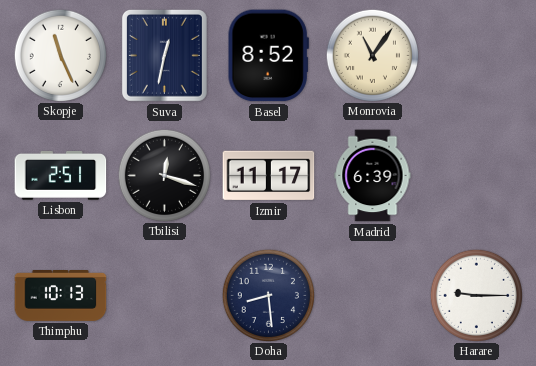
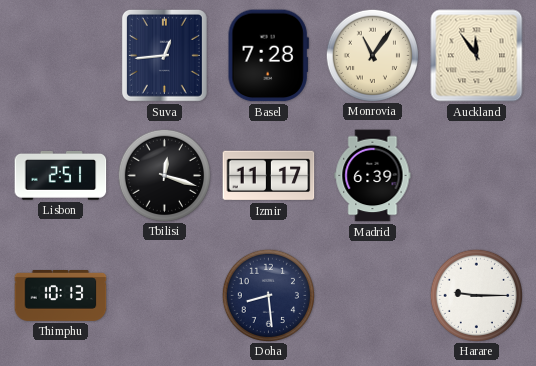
Skopje: 11:26 -> none
Suva: 12:32 -> 12:44
Basel: 8:52 -> 7:28
Auckland: none -> 11:54
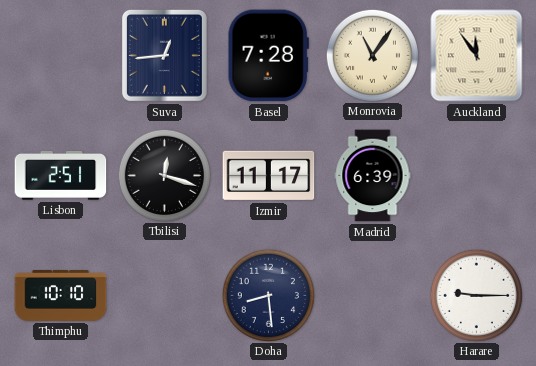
Thimphu: 10:13 -> 10:10
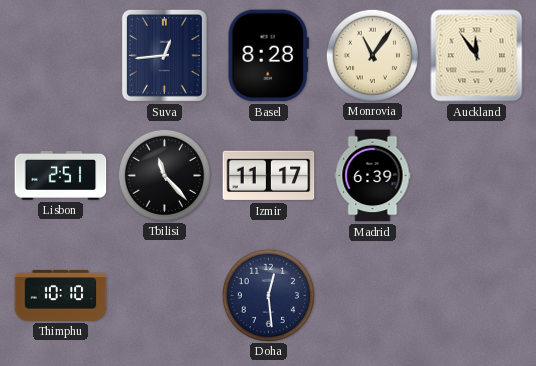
Basel: 7:28 -> 8:28
Tbilisi: 12:18 -> 11:23
Doha: 8:29 -> 12:29
Harare: 9:15 -> none
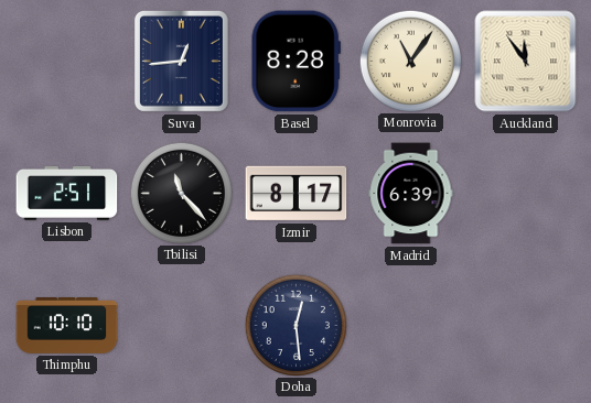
Izmir: 11:17 -> 8:17
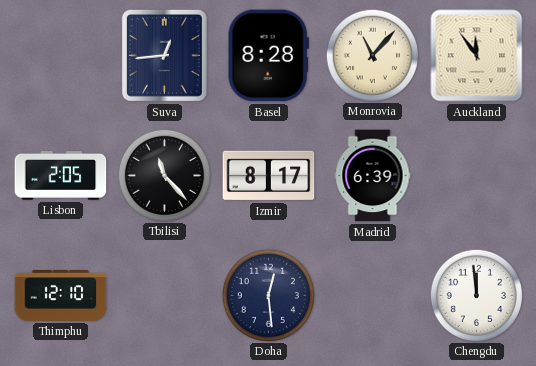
Monrovia: 11:06 -> 11:07
Lisbon: 2:51 -> 2:05
Thimphu: 10:10 -> 12:10
Chengdu: none -> 11:59
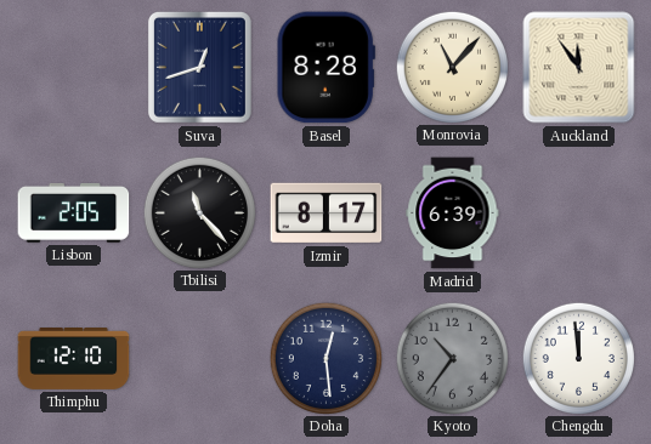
Suva: 12:44 -> 12:42
Kyoto: none -> 10:36
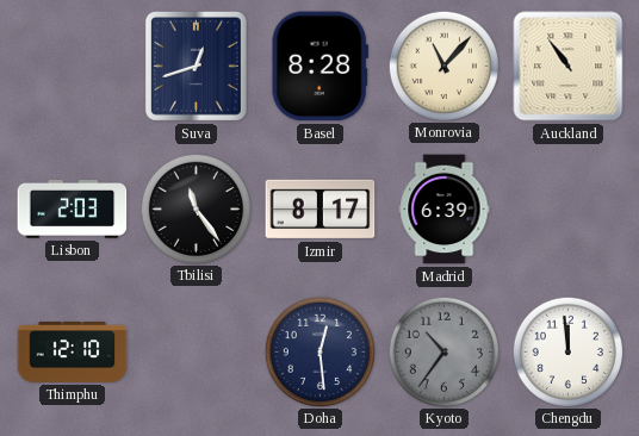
Auckland: 11:54 -> 10:54
Lisbon: 2:05 -> 2:03
Tbilisi: 11:23 -> 11:24
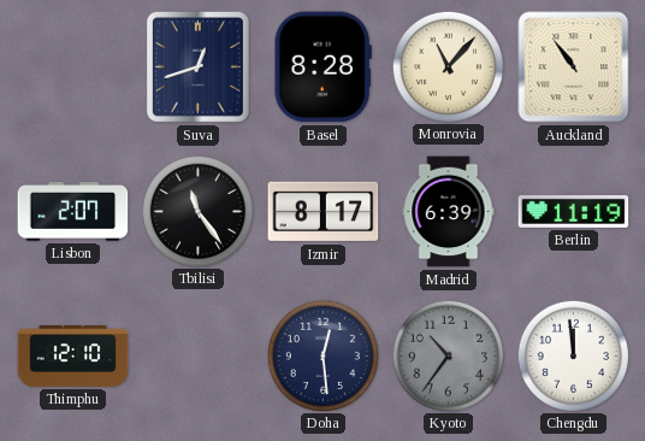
Lisbon: 2:03 -> 2:07
Berlin: none -> 11:19
